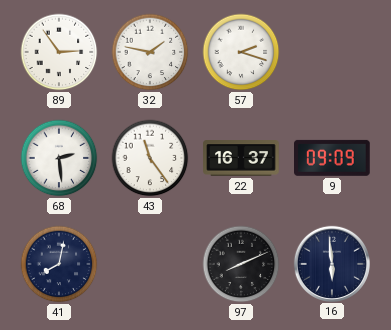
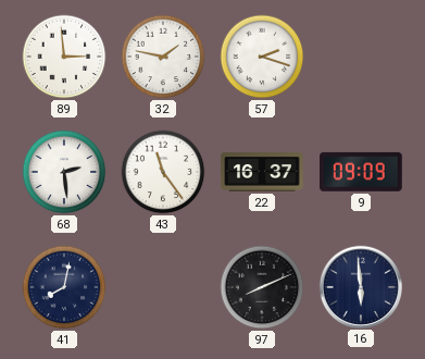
89: 2:54 -> 2:59
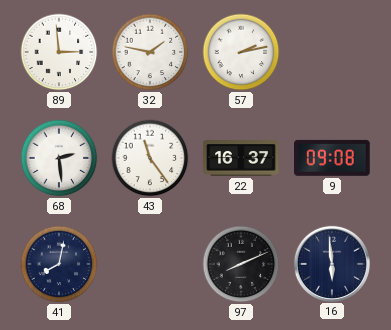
57: 2:18 -> 2:13
9: 09:09 -> 09:08
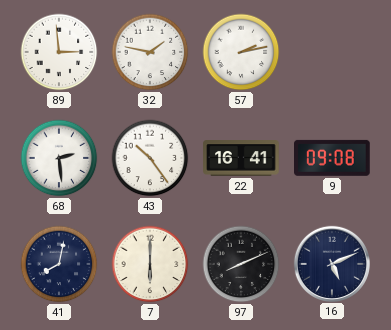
43: 11:24 -> 10:24
22: 16:37 -> 16:41
7: none -> 6:00
16: 5:59 -> 5:11
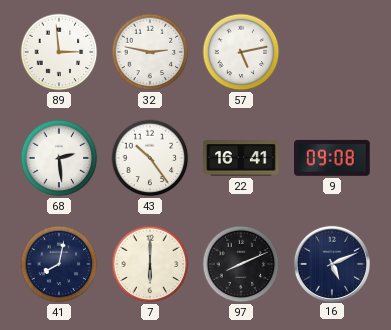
32: 1:47 -> 2:47
57: 2:13 -> 5:13
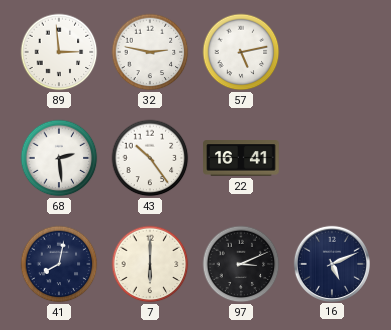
9: 09:08 -> none
97: 8:11 -> 3:11
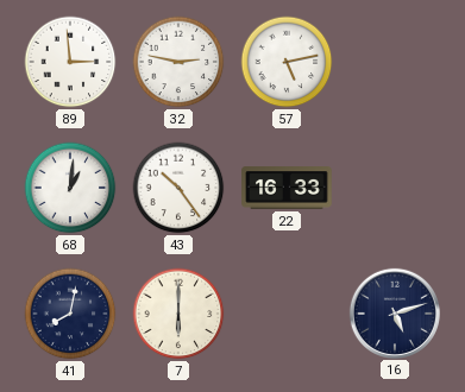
68: 2:29 -> 1:01
22: 16:41 -> 16:33
97: 3:11 -> none
16: 5:11 -> 5:12
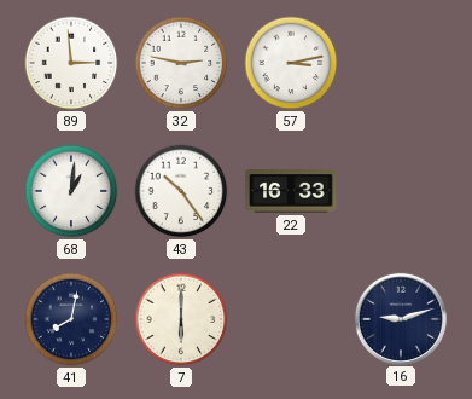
57: 5:13 -> 3:13
16: 5:12 -> 9:12
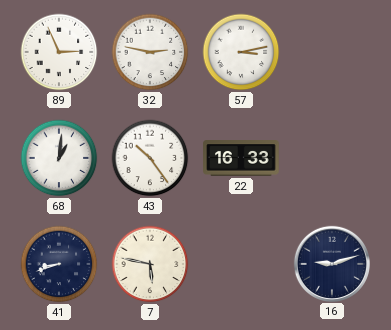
89: 2:59 -> 2:56
41: 8:02 -> 8:42
7: 6:00 -> 5:47
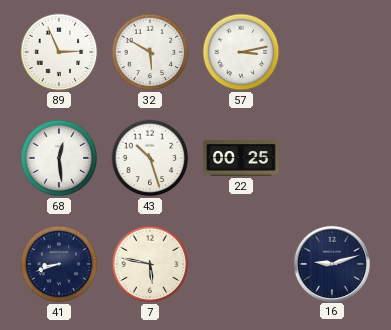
32: 2:47 -> 5:50
68: 1:01 -> 12:29
43: 10:24 -> 10:27
22: 16:33 -> 00:25
